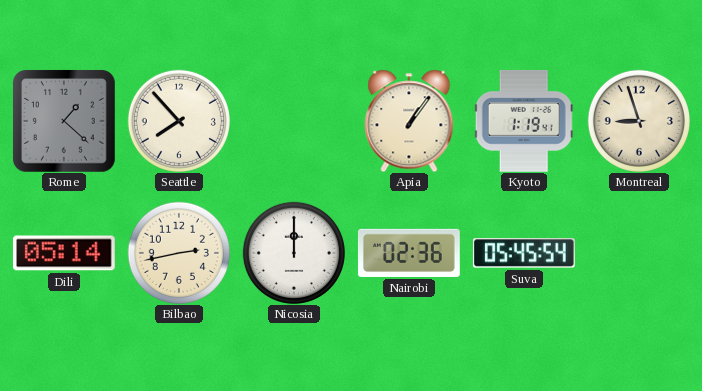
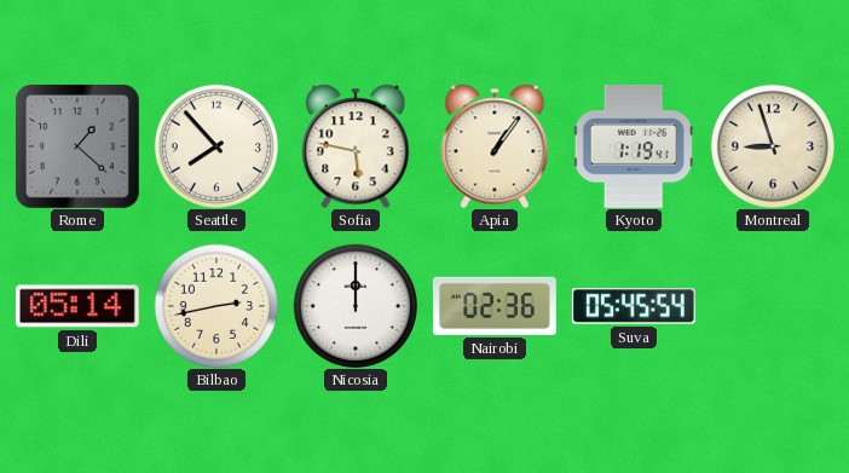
Sofia: none -> 5:47
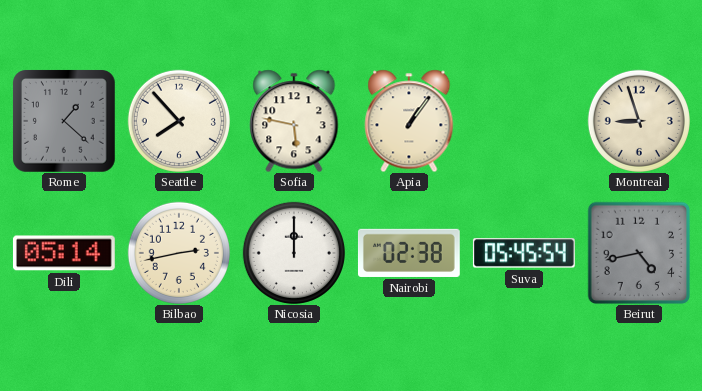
Kyoto: 1:19 -> none
Nairobi: 02:36 -> 02:38
Beirut: none -> 4:43
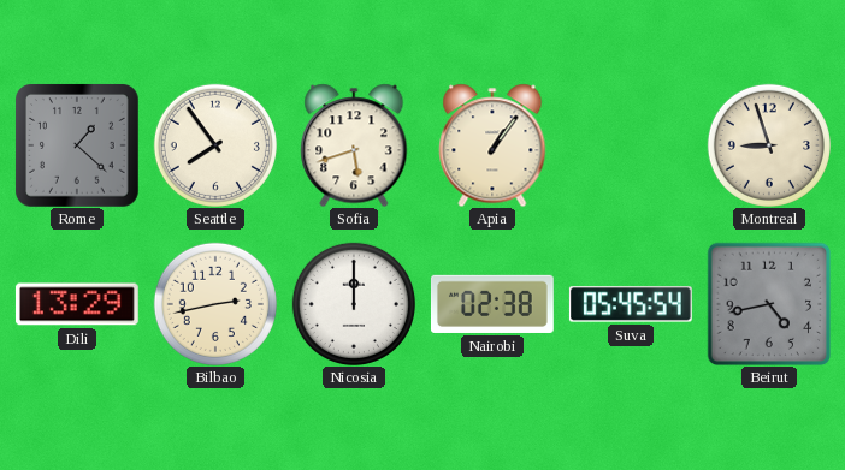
Seattle: 7:53 -> 7:54
Sofia: 5:47 -> 5:42
Dili: 05:14 -> 13:29
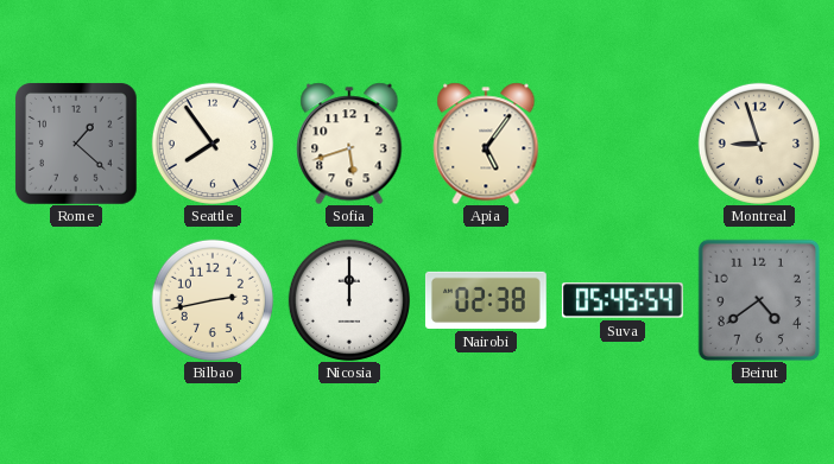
Apia: 1:06 -> 5:06
Dili: 13:29 -> none
Beirut: 4:43 -> 4:39
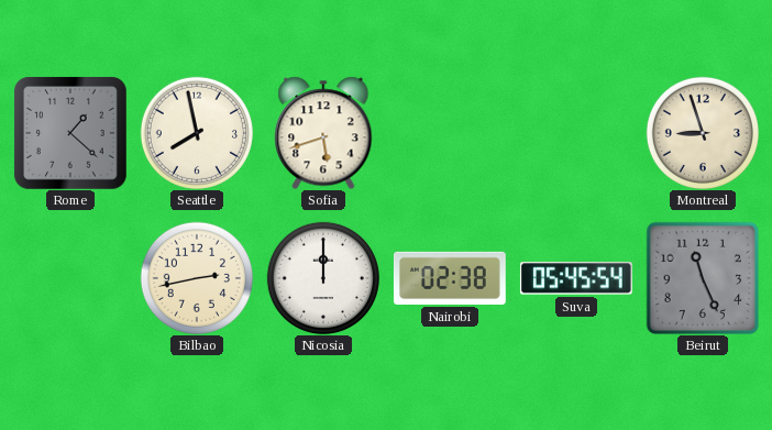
Seattle: 7:54 -> 7:58
Apia: 5:06 -> none
Beirut: 4:39 -> 11:26
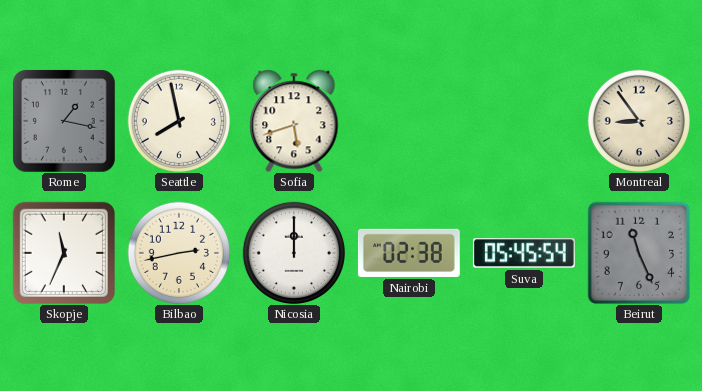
Rome: 1:22 -> 1:17
Montreal: 8:57 -> 8:54
Skopje: none -> 11:34
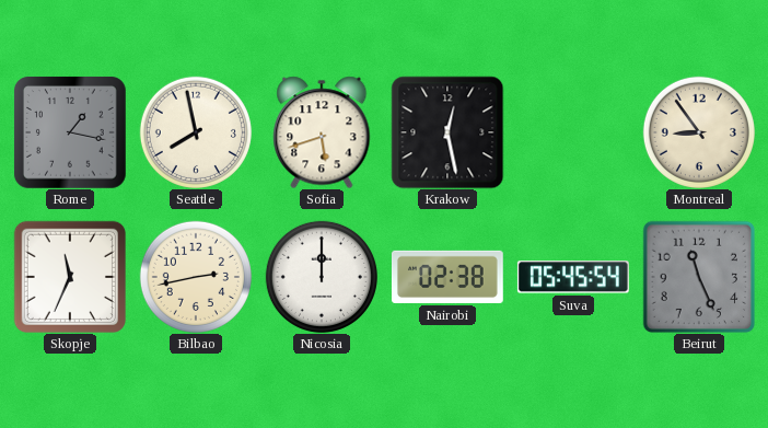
Krakow: none -> 12:28
